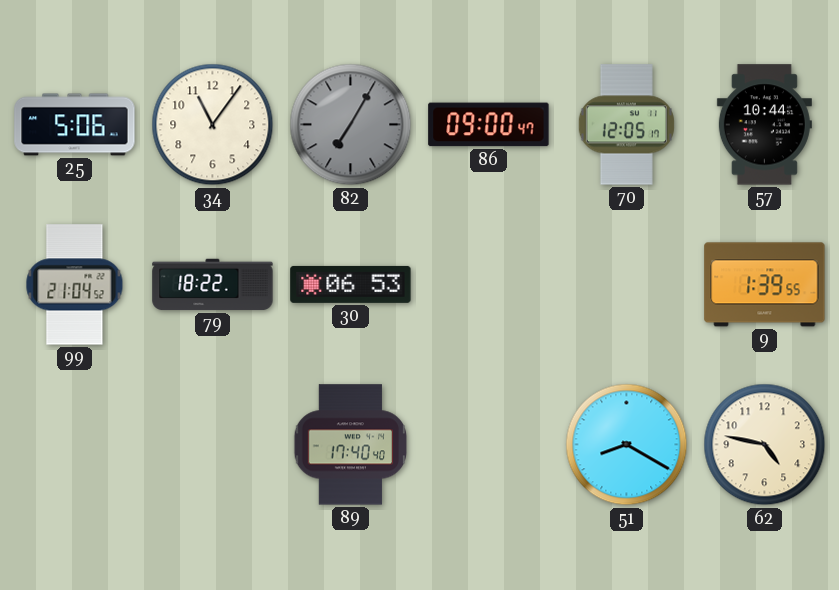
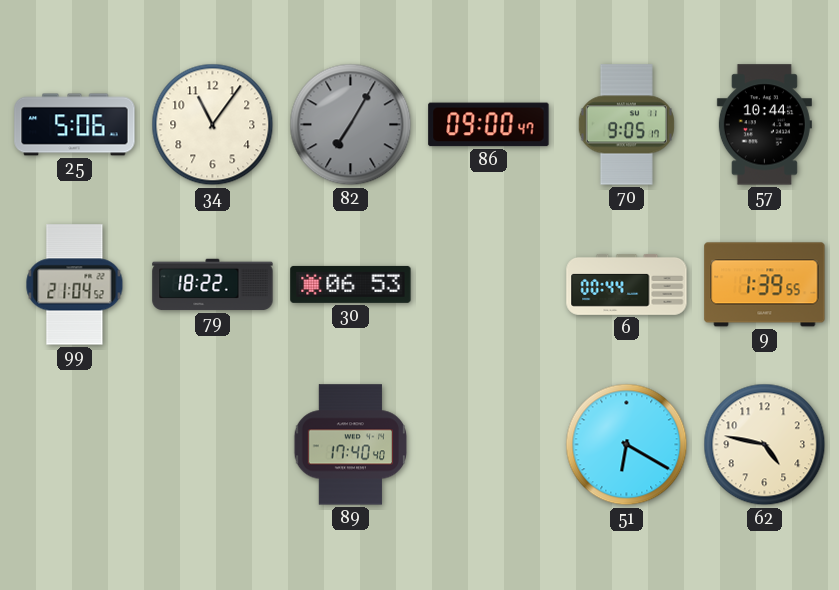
70: 12:05 -> 9:05
6: none -> 00:44
51: 8:20 -> 6:20
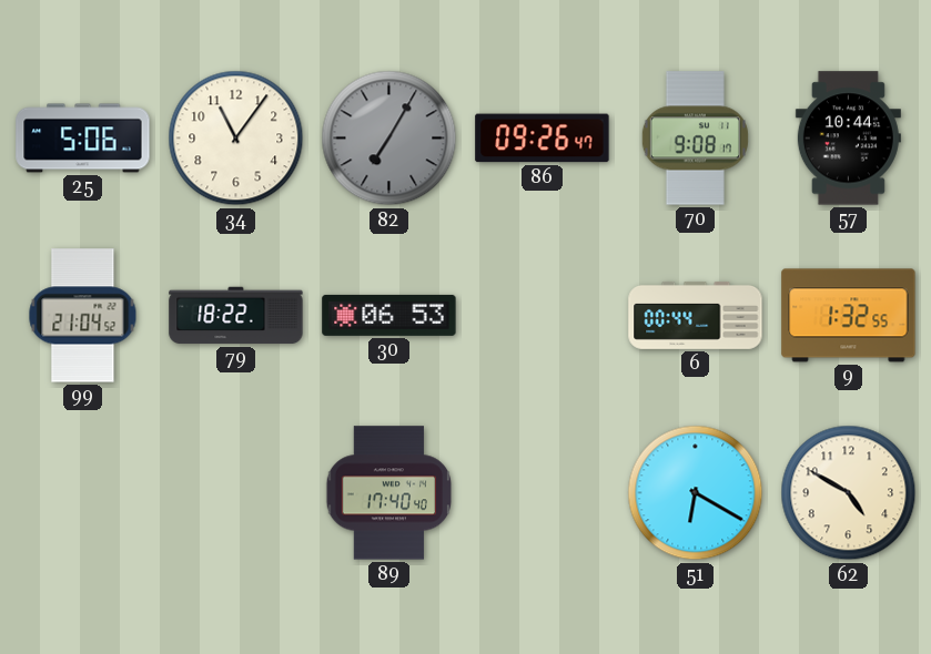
86: 09:00 -> 09:26
70: 9:05 -> 9:08
9: 1:39 -> 1:32
62: 4:47 -> 4:50
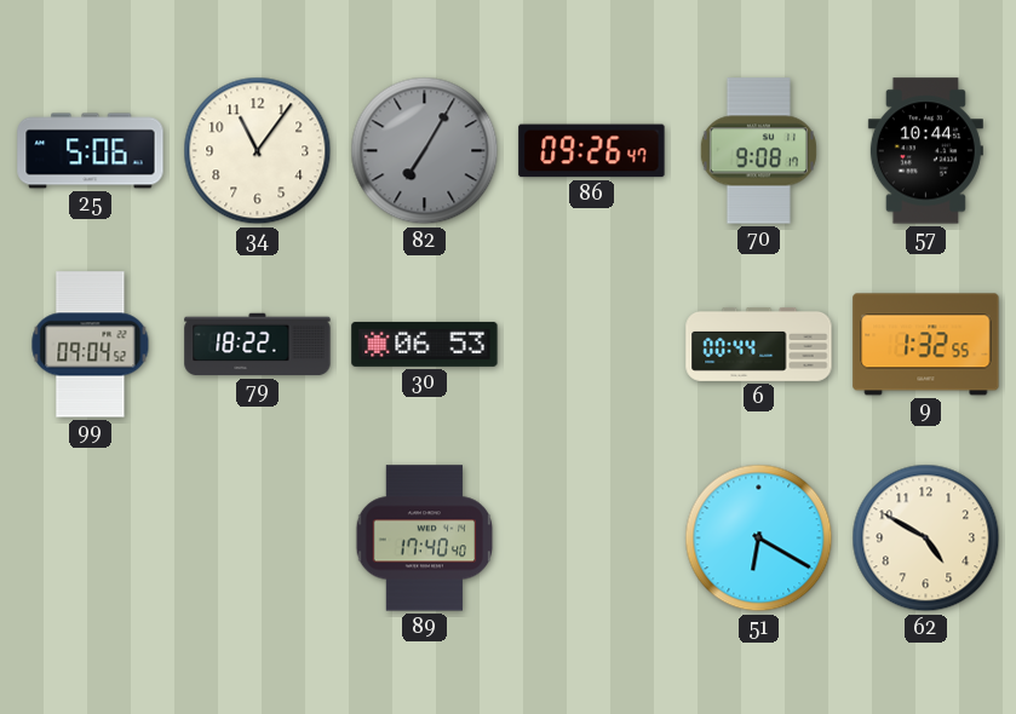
99: 21:04 -> 09:04
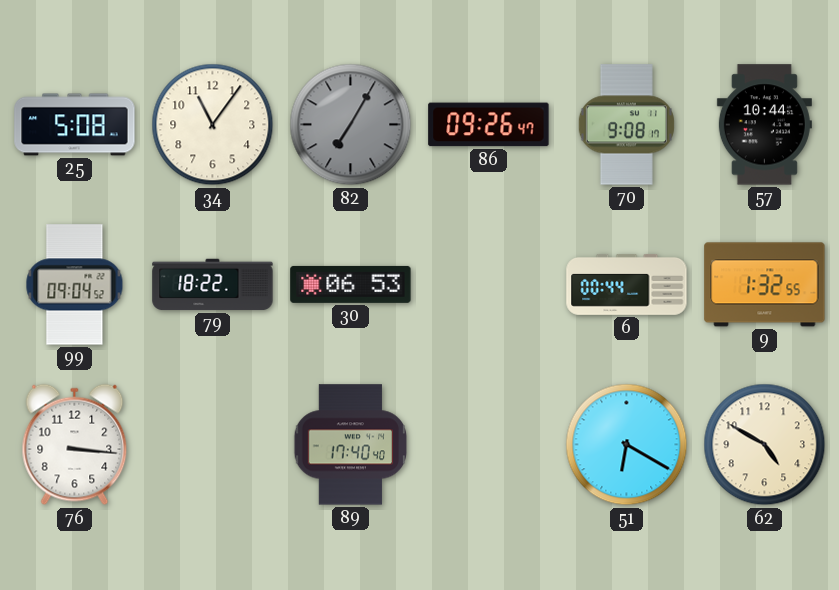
25: 5:06 -> 5:08
76: none -> 3:16
